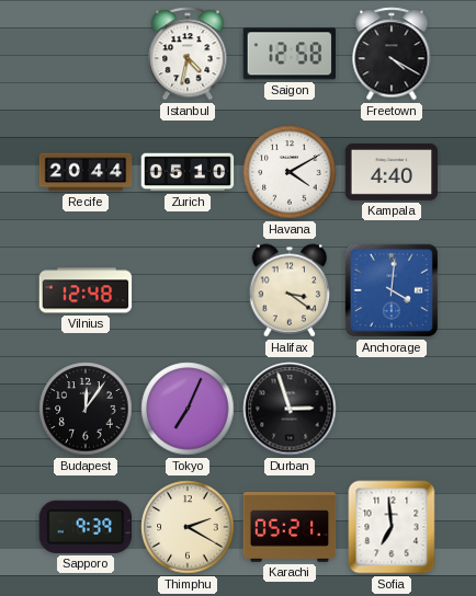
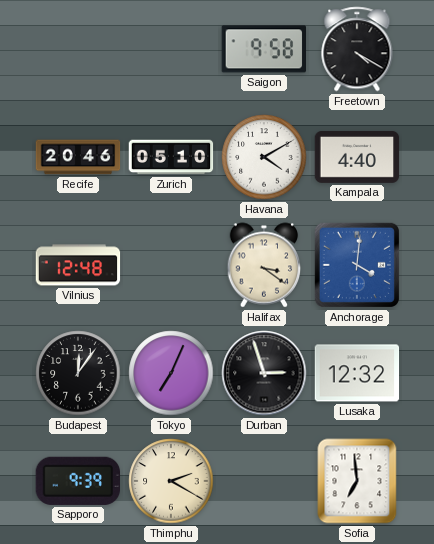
Istanbul: 4:32 -> none
Saigon: 12:58 -> 9:58
Recife: 20:44 -> 20:46
Lusaka: none -> 12:32
Karachi: 05:21 -> none
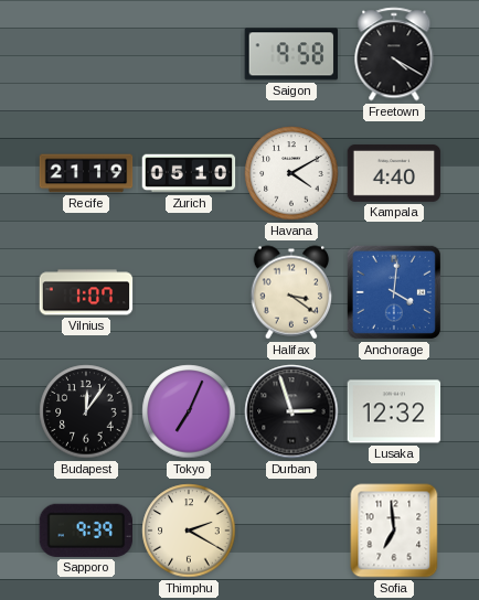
Recife: 20:46 -> 21:19
Vilnius: 12:48 -> 1:07
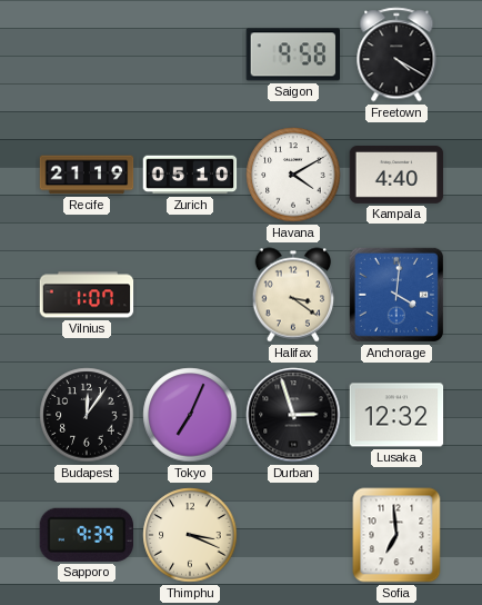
Thimphu: 2:20 -> 3:19
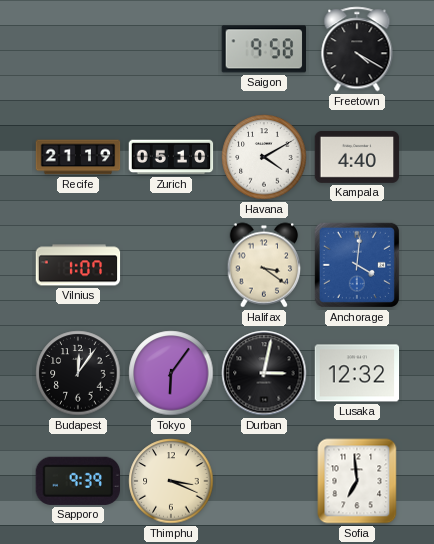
Tokyo: 7:04 -> 6:06
Durban: 2:57 -> 3:02
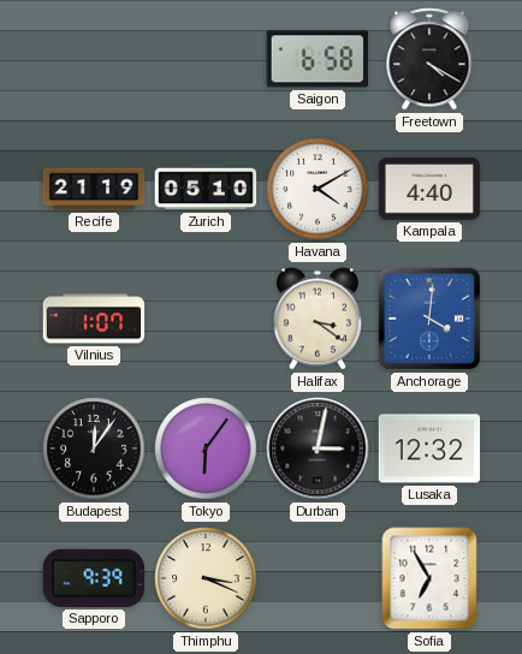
Saigon: 9:58 -> 6:58
Sofia: 6:59 -> 6:55
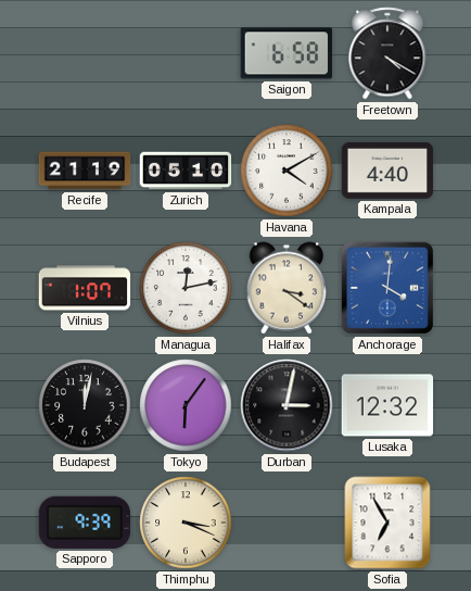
Managua: none -> 12:13
Budapest: 12:06 -> 12:02
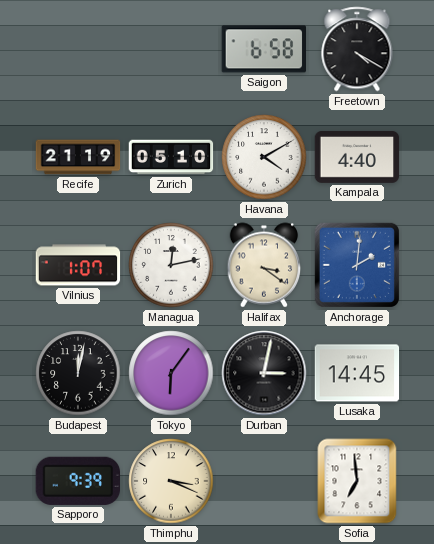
Anchorage: 4:01 -> 2:01
Lusaka: 12:32 -> 14:45
Sofia: 6:55 -> 6:59
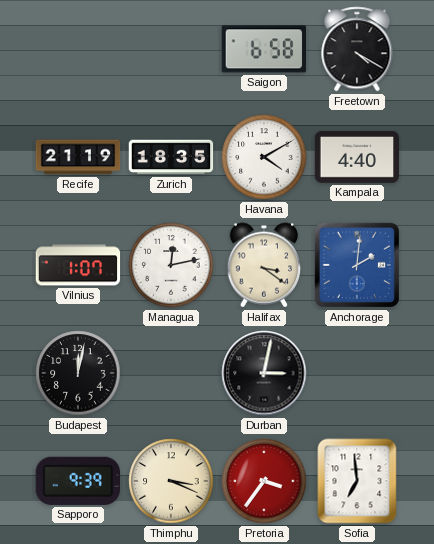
Zurich: 05:10 -> 18:35
Tokyo: 6:06 -> none
Lusaka: 14:45 -> none
Pretoria: none -> 3:36
